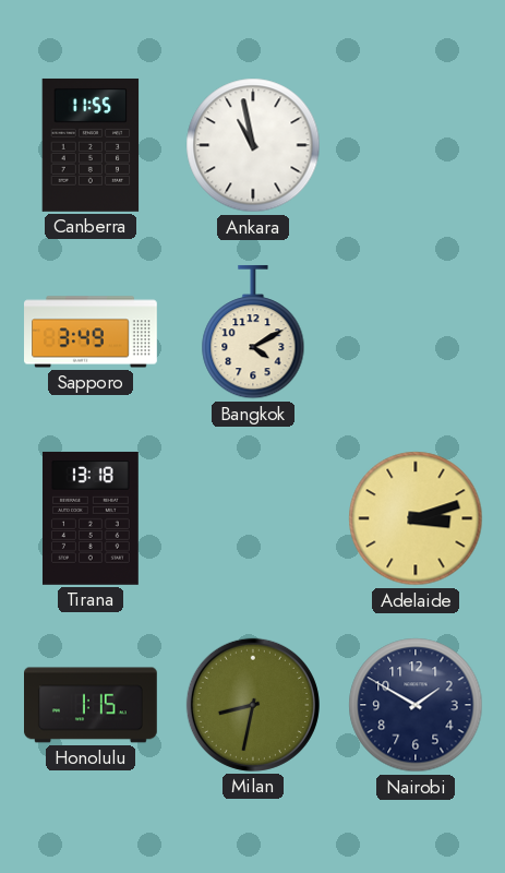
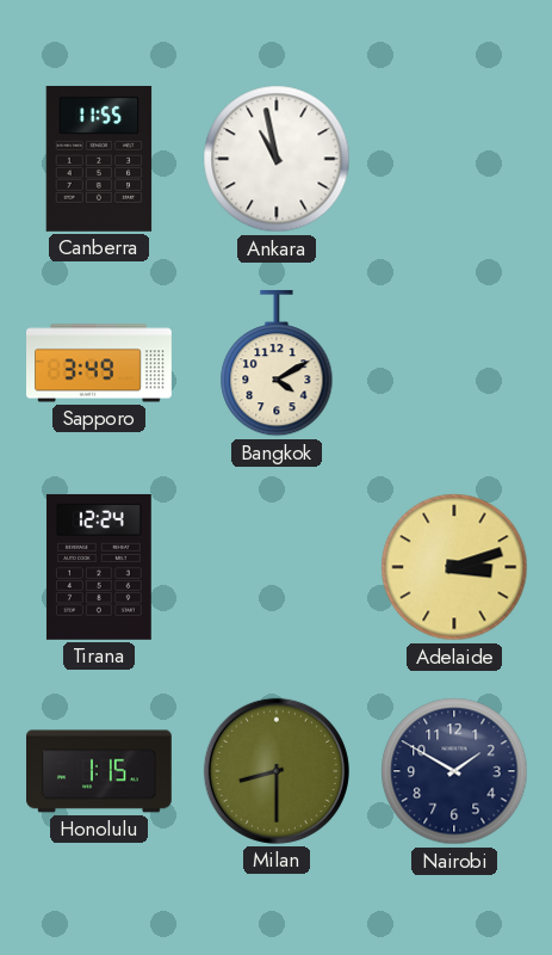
Tirana: 13:18 -> 12:24
Milan: 8:32 -> 8:30
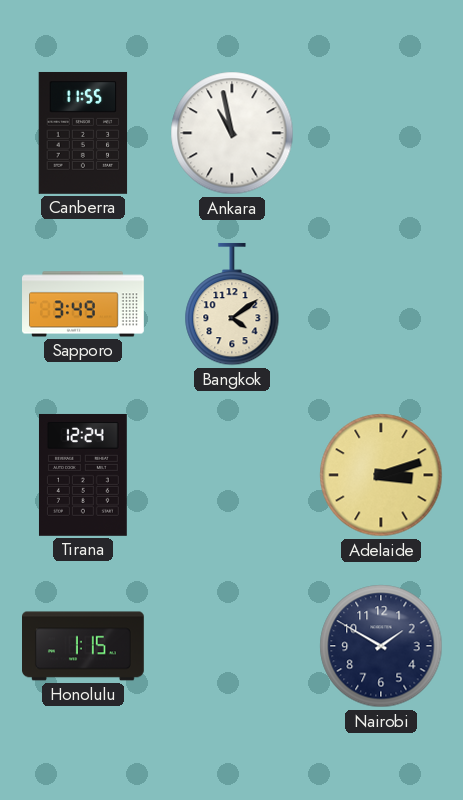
Bangkok: 4:10 -> 4:09
Milan: 8:30 -> none
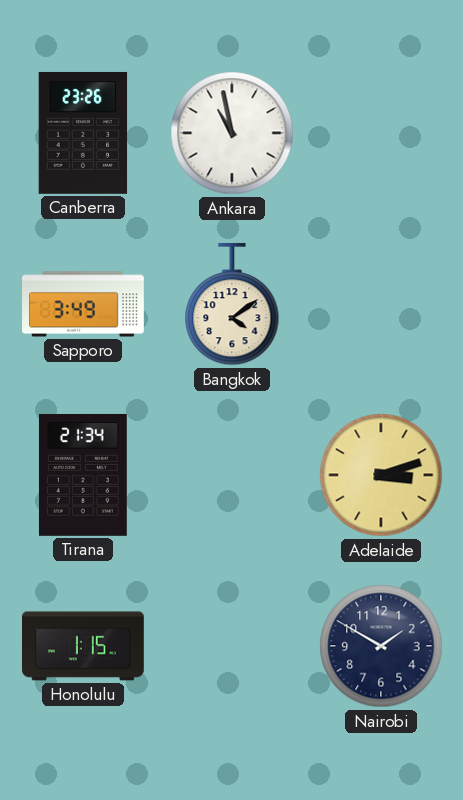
Canberra: 11:55 -> 23:26
Tirana: 12:24 -> 21:34
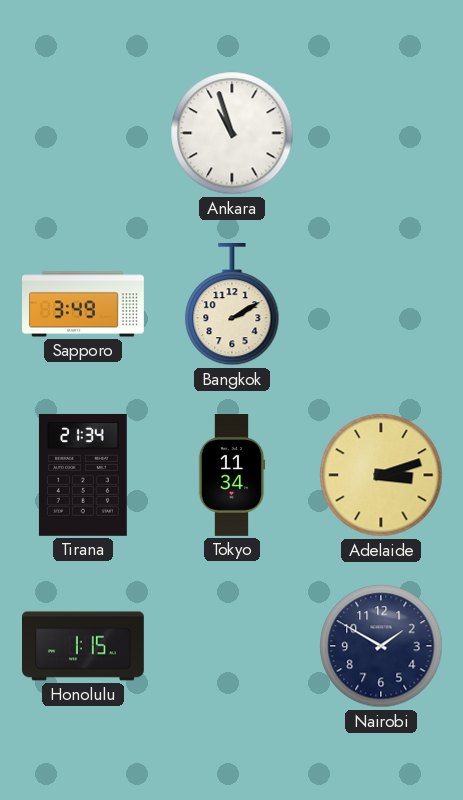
Canberra: 23:26 -> none
Ankara: 10:58 -> 10:57
Bangkok: 4:09 -> 2:10
Tokyo: none -> 11:34
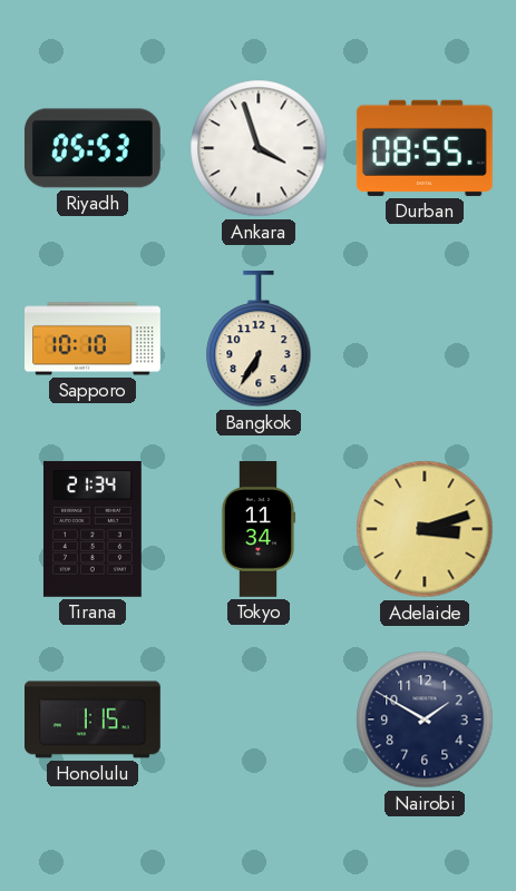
Riyadh: none -> 05:53
Ankara: 10:57 -> 3:57
Durban: none -> 08:55
Sapporo: 3:49 -> 10:10
Bangkok: 2:10 -> 6:35
